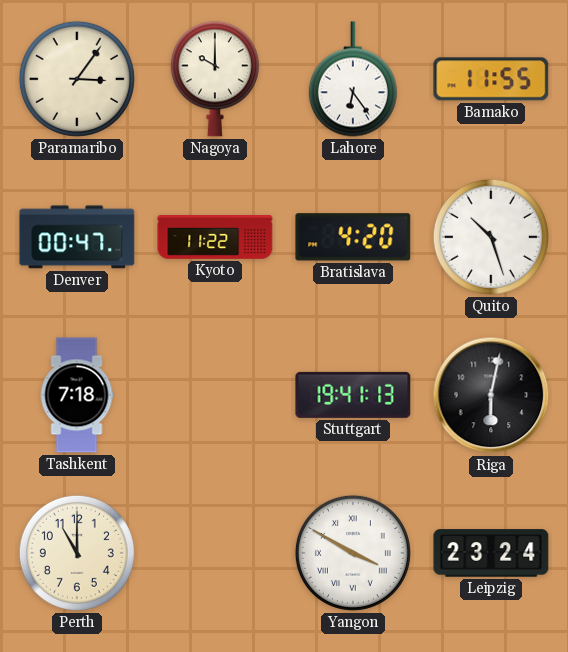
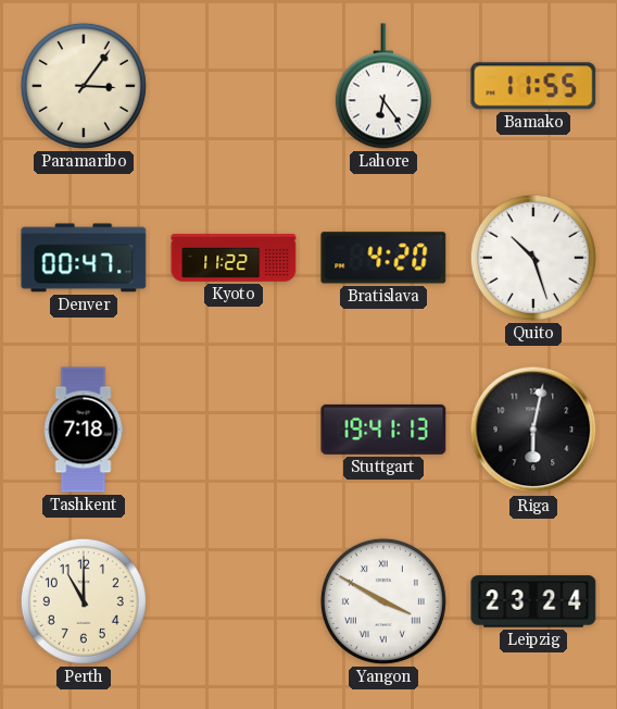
Nagoya: 10:00 -> none
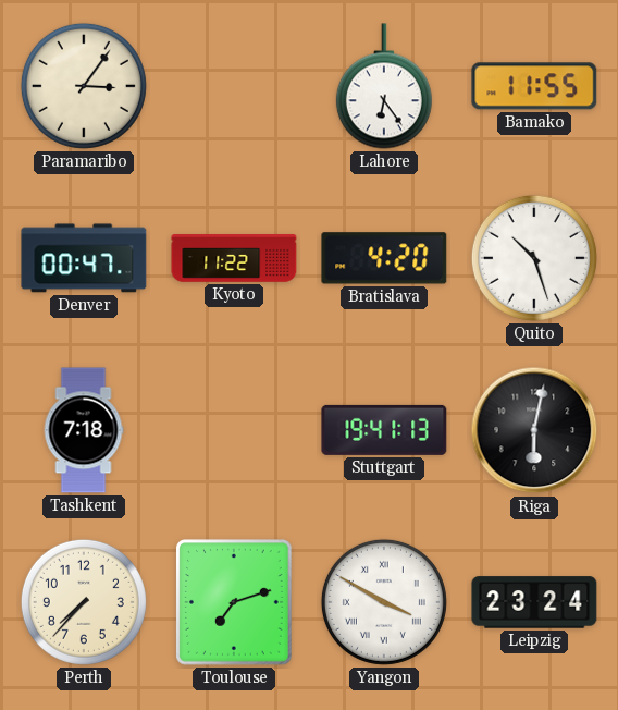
Perth: 11:00 -> 7:37
Toulouse: none -> 7:12
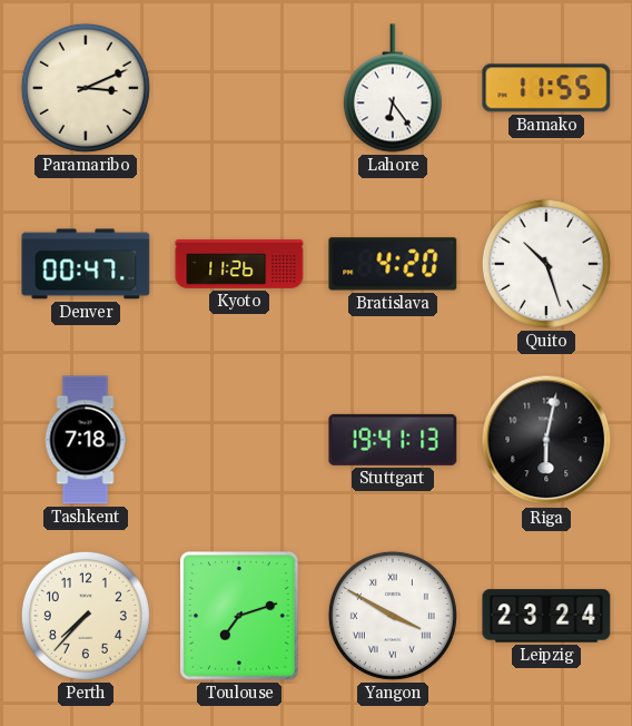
Paramaribo: 3:06 -> 3:11
Kyoto: 11:22 -> 11:26
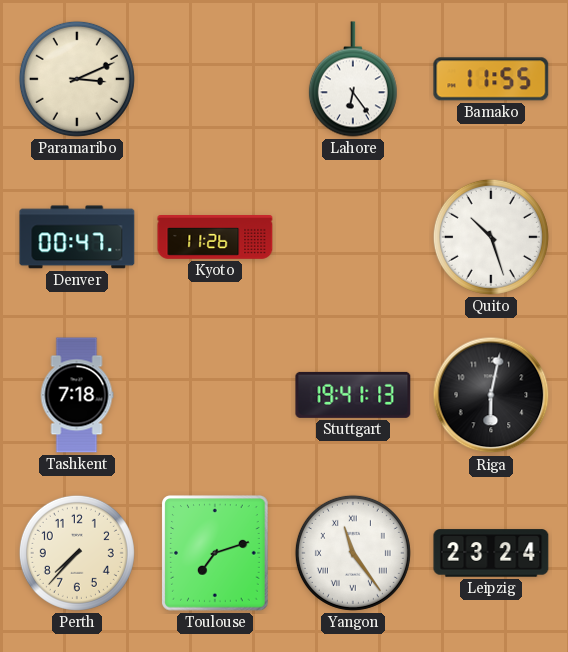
Bratislava: 4:20 -> none
Yangon: 3:50 -> 11:24
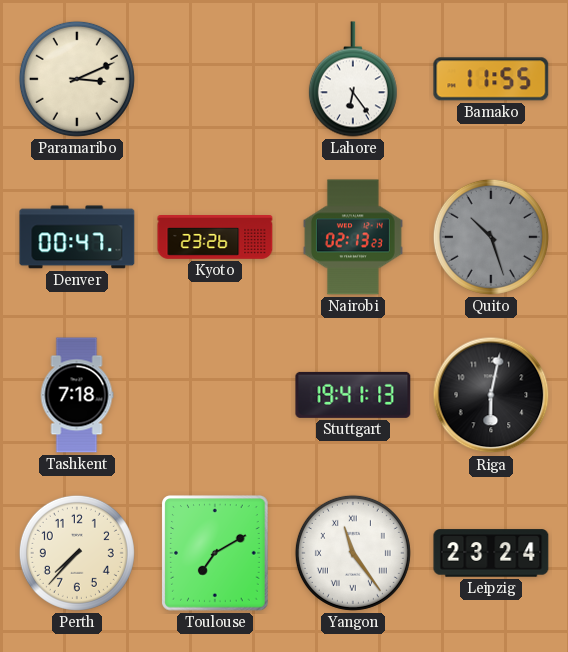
Kyoto: 11:26 -> 23:26
Nairobi: none -> 02:13
Quito dial: white -> grey
Toulouse: 7:12 -> 7:10
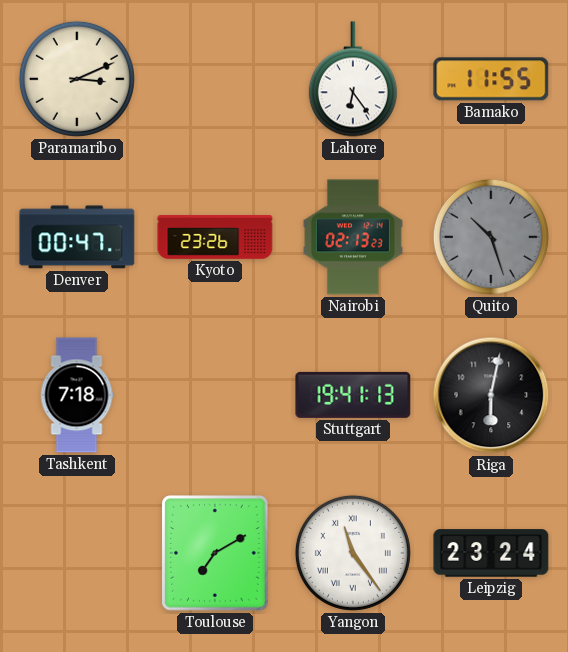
Perth: 7:37 -> none
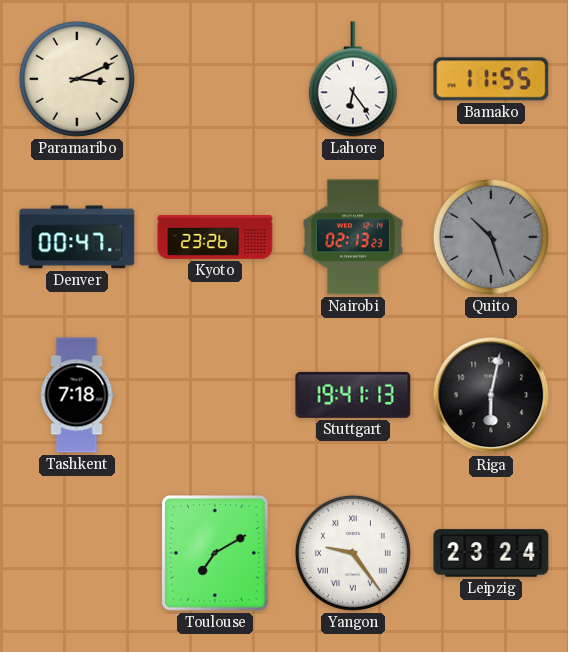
Yangon: 11:24 -> 9:24
